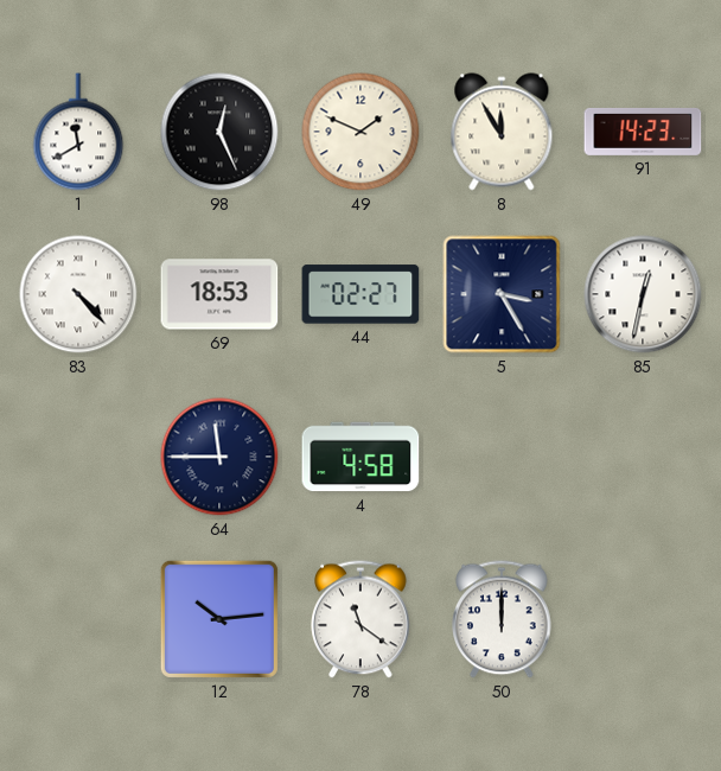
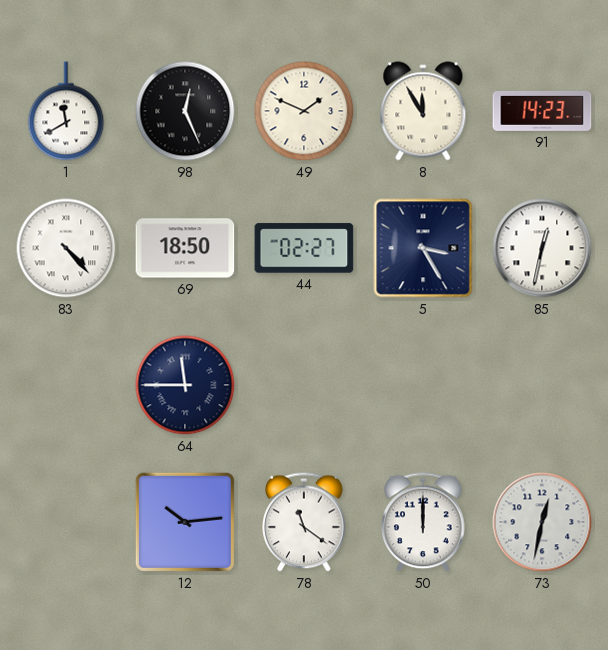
69: 18:53 -> 18:50
4: 4:58 -> none
73: none -> 12:32
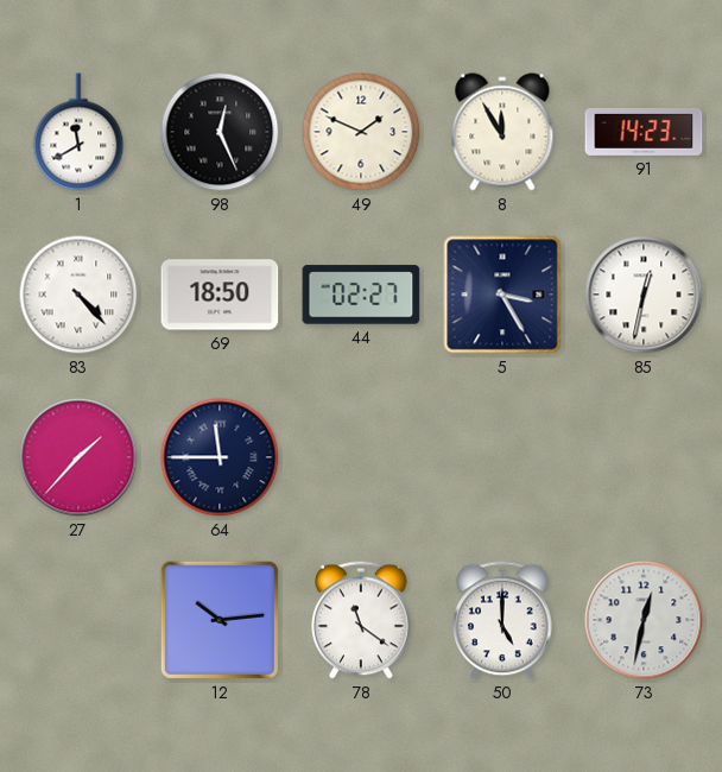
27: none -> 1:37
50: 12:00 -> 5:00
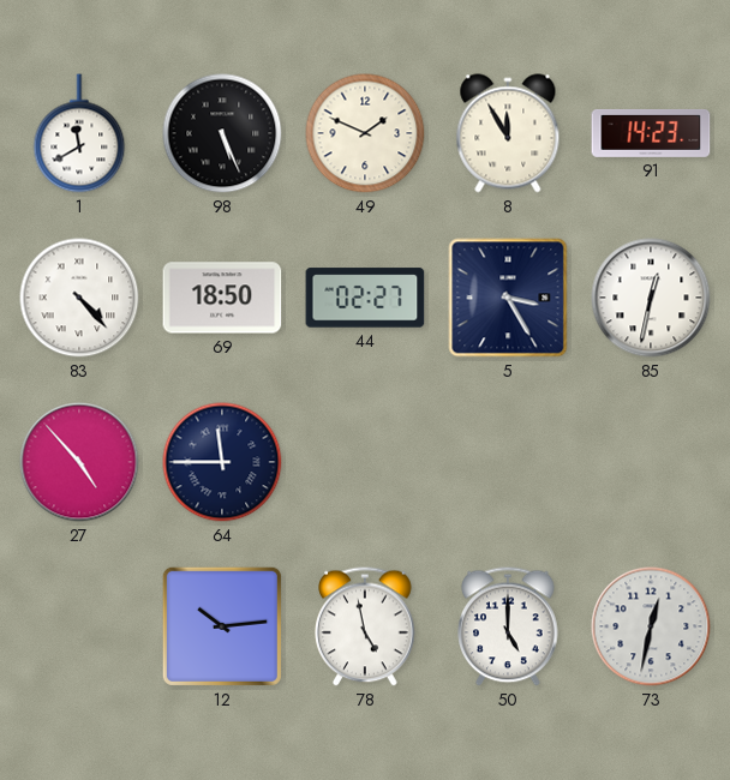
98: 12:26 -> 5:26
27: 1:37 -> 4:53
78: 11:21 -> 4:58
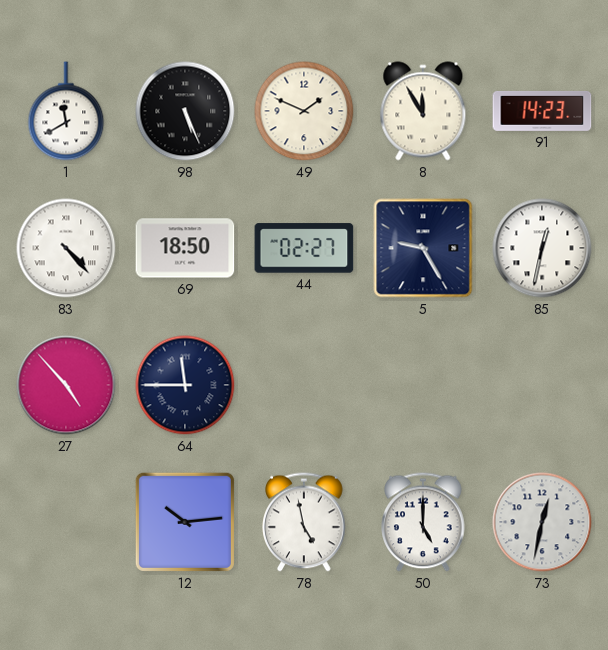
5: 3:25 -> 9:25
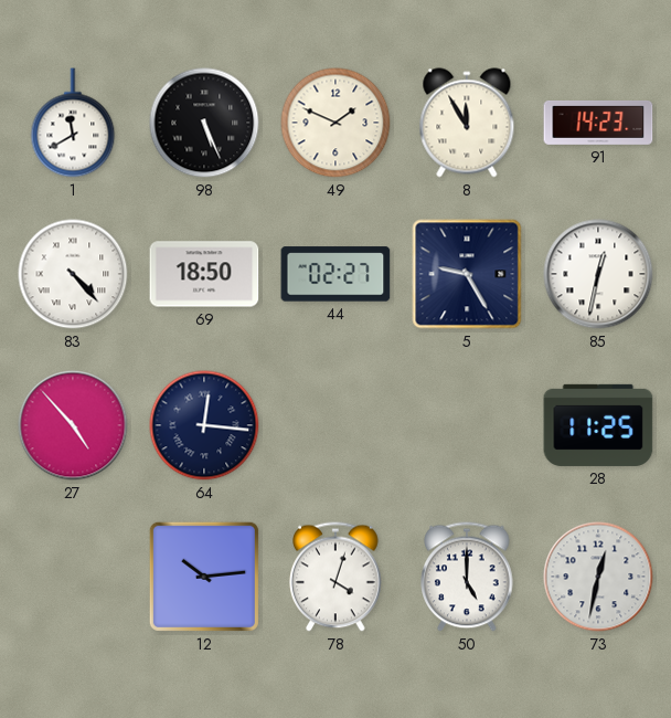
64: 11:45 -> 12:16
28: none -> 11:25
78: 4:58 -> 4:03
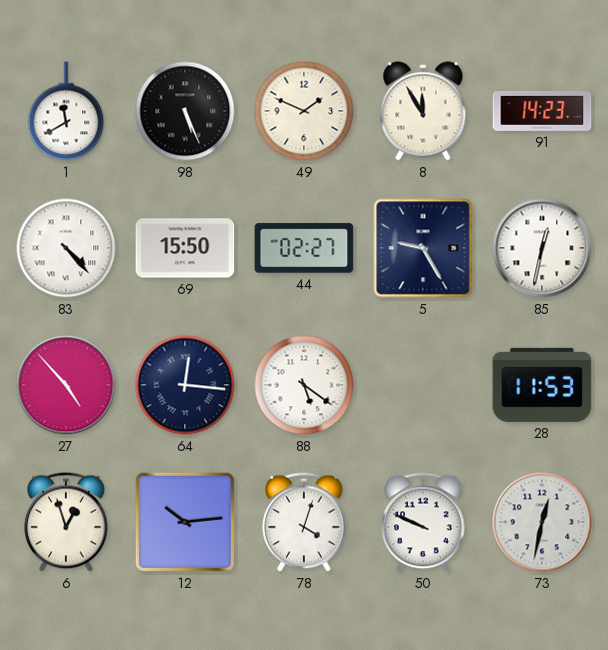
69: 18:50 -> 15:50
88: none -> 5:21
28: 11:25 -> 11:53
6: none -> 12:57
50: 5:00 -> 9:49
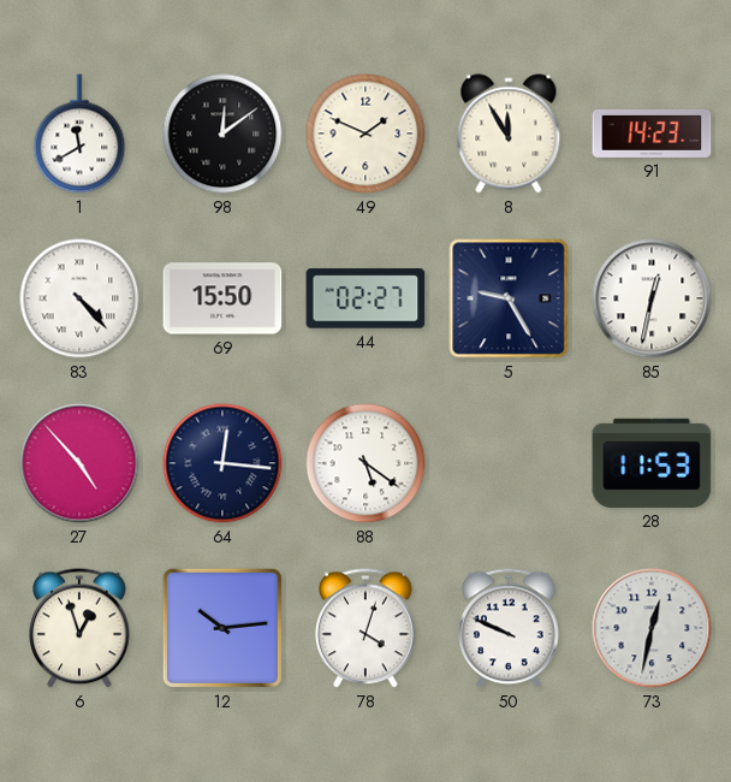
98: 5:26 -> 12:09
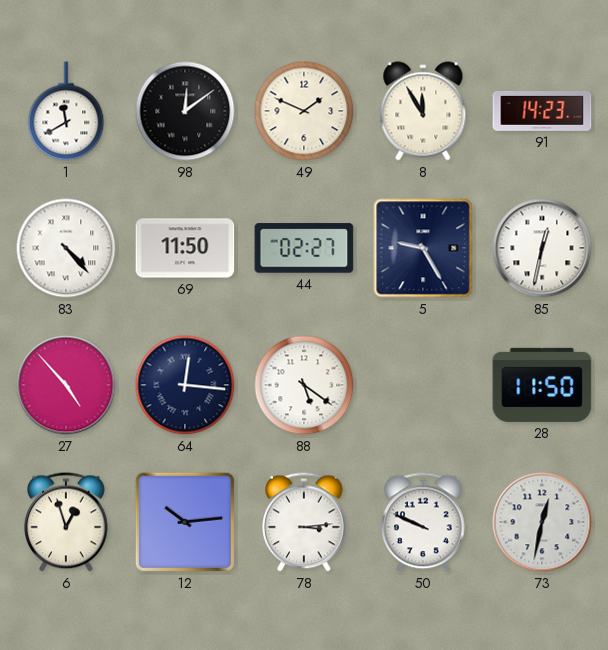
69: 15:50 -> 11:50
28: 11:53 -> 11:50
78: 4:03 -> 3:14
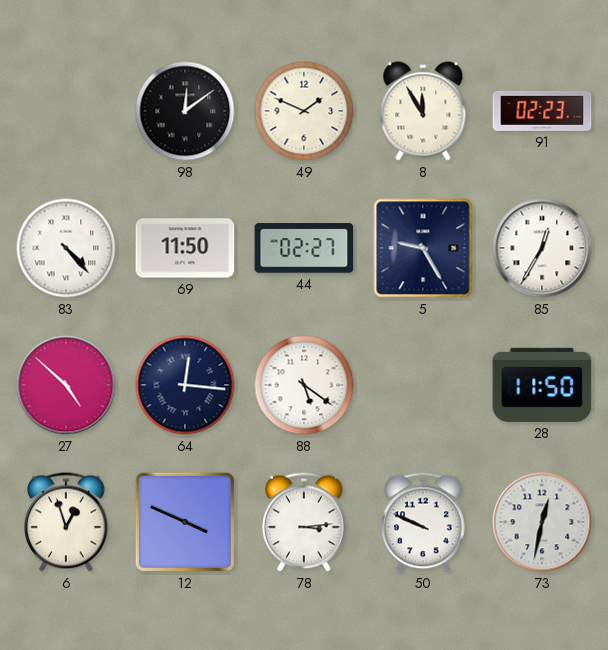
1: 11:40 -> none
91: 14:23 -> 02:23
85: 12:32 -> 12:35
27: 4:53 -> 4:52
12: 10:14 -> 3:49
